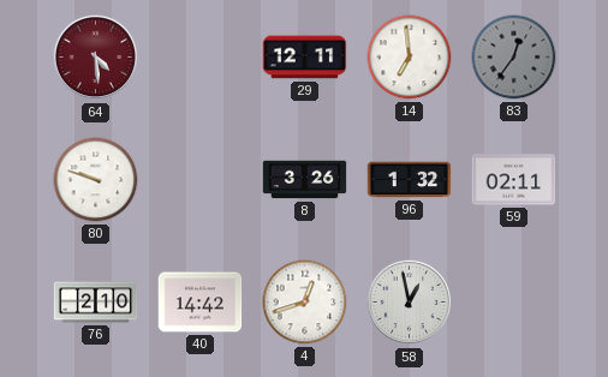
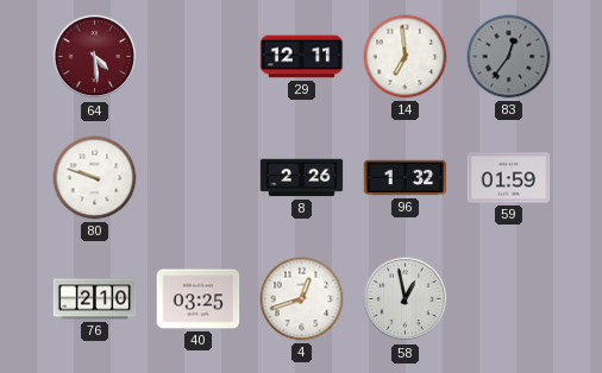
8: 3:26 -> 2:26
59: 02:11 -> 01:59
40: 14:42 -> 03:25
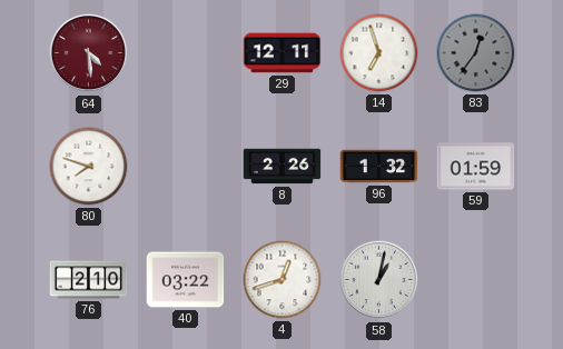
14: 6:59 -> 6:57
80: 9:48 -> 7:48
40: 03:25 -> 03:22
58: 12:58 -> 1:02
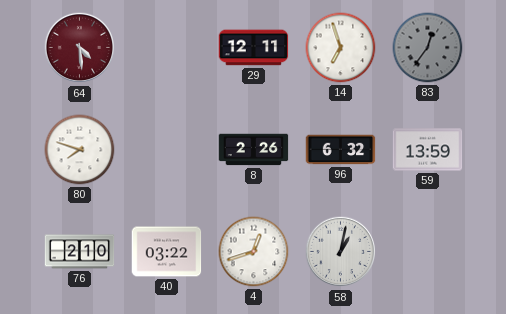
96: 1:32 -> 6:32
59: 01:59 -> 13:59
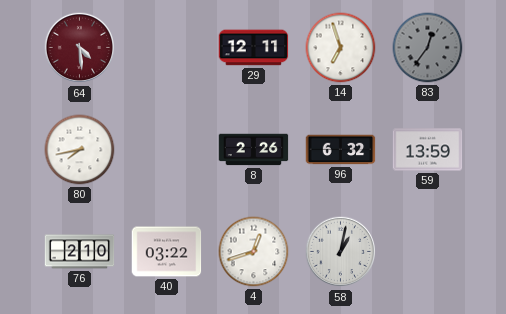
80: 7:48 -> 7:43
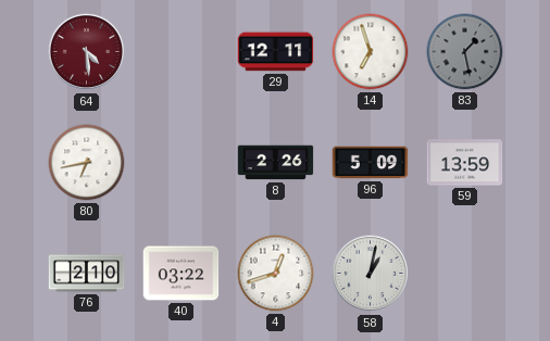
83: 12:36 -> 1:28
80: 7:43 -> 6:43
96: 6:32 -> 5:09
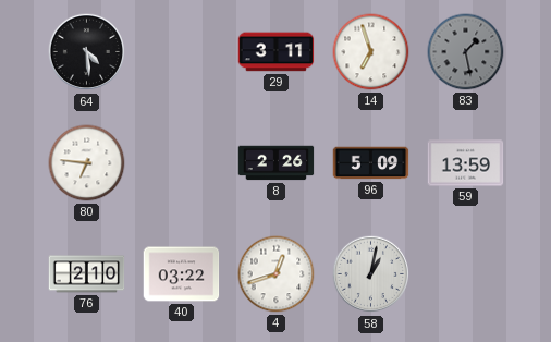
64 dial: burgundy -> black
29: 12:11 -> 3:11
80: 6:43 -> 6:46
